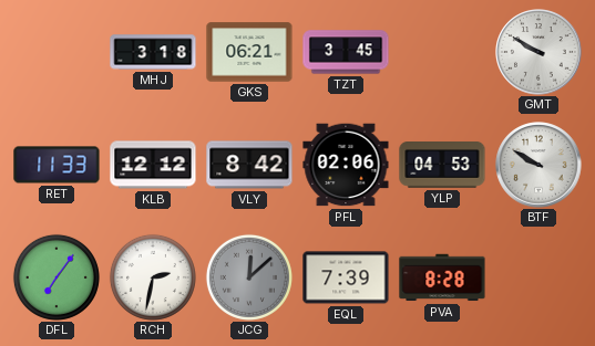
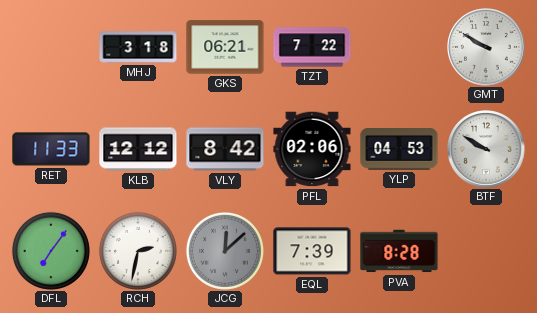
TZT: 3:45 -> 7:22
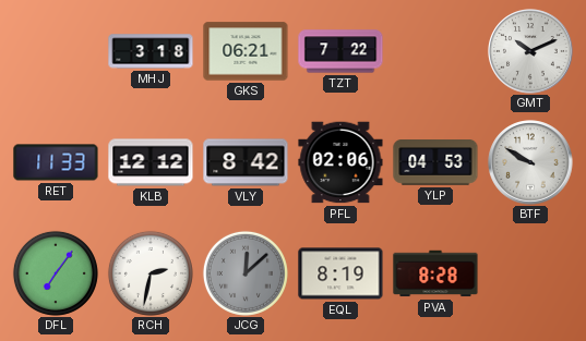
GMT: 9:50 -> 10:11
EQL: 7:39 -> 8:19
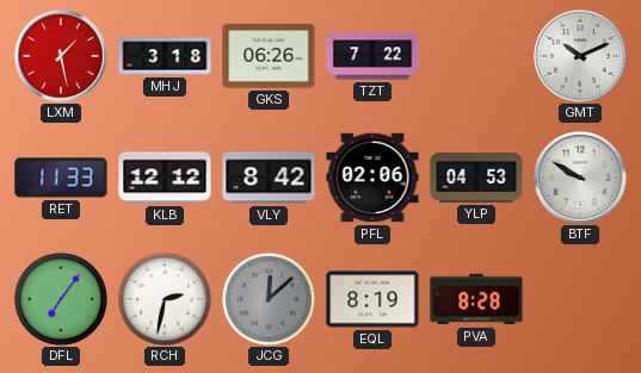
LXM: none -> 1:28
GKS: 06:21 -> 06:26
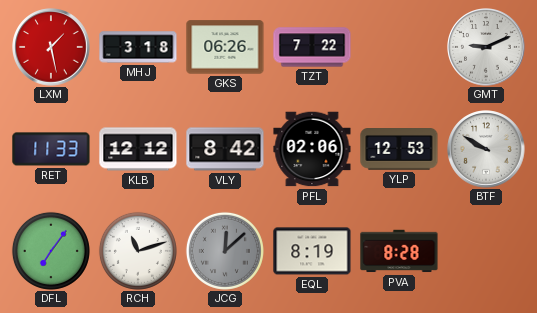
GMT: 10:11 -> 9:11
YLP: 04:53 -> 12:53
RCH: 2:32 -> 11:12
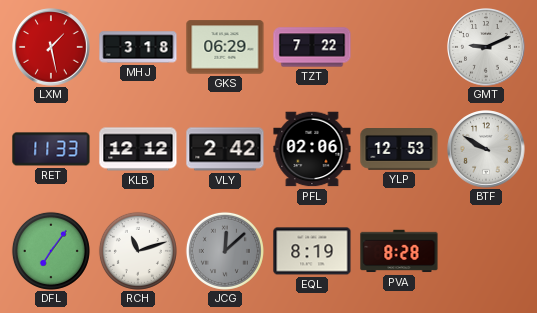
GKS: 06:26 -> 06:29
VLY: 8:42 -> 2:42
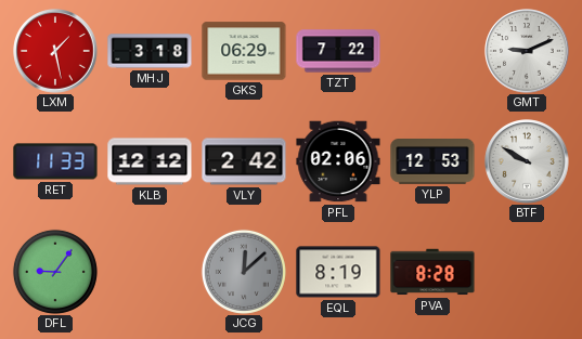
DFL: 7:06 -> 9:06
RCH: 11:12 -> none
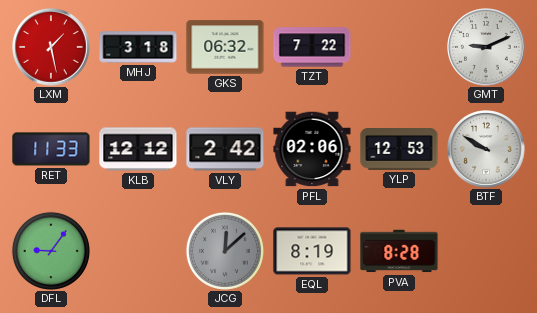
GKS: 06:29 -> 06:32
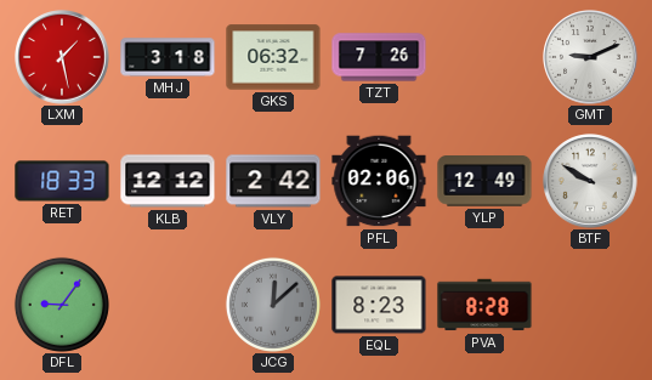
TZT: 7:22 -> 7:26
RET: 11:33 -> 18:33
YLP: 12:53 -> 12:49
EQL: 8:19 -> 8:23
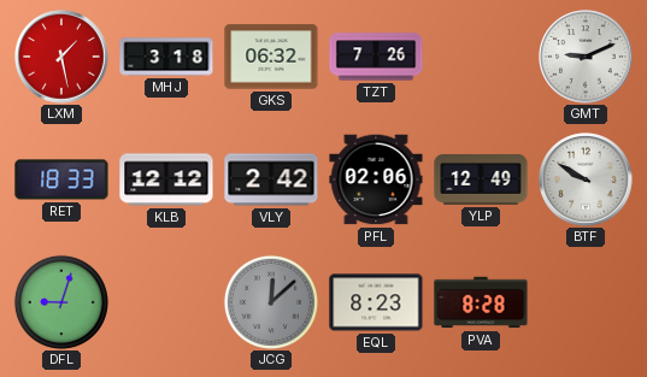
DFL: 9:06 -> 9:03
